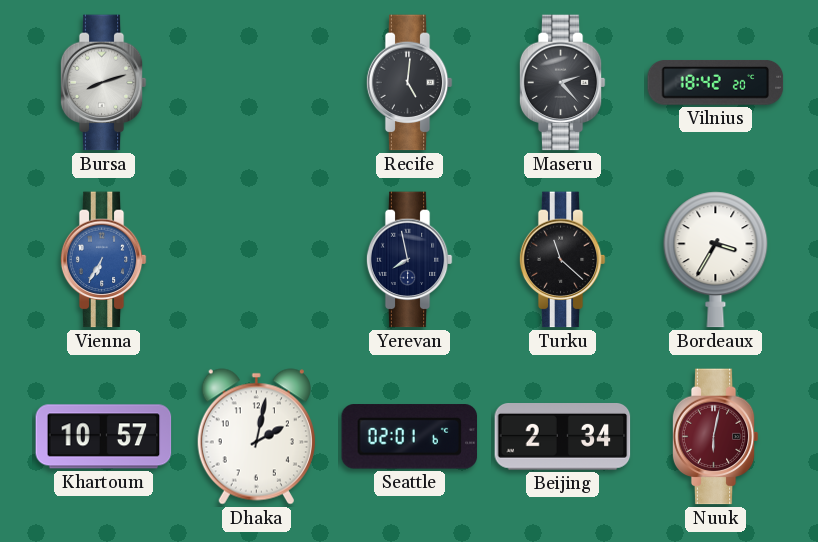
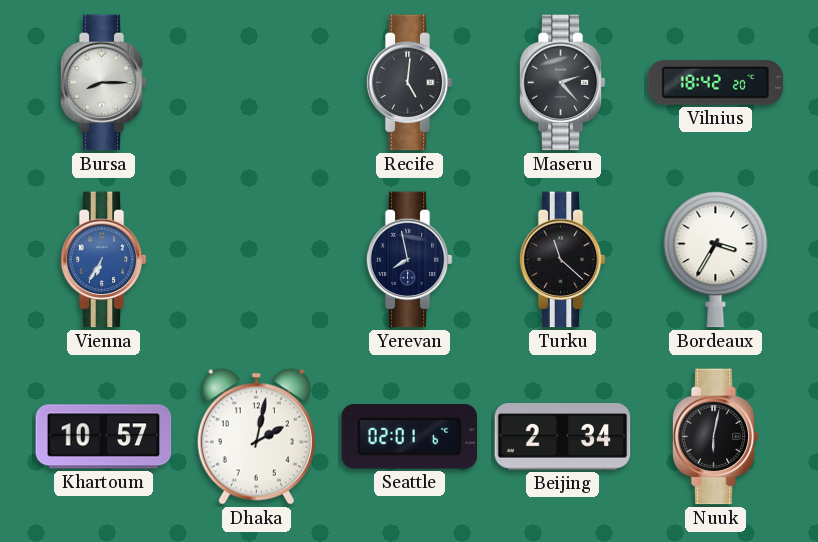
Bursa: 8:12 -> 8:15
Nuuk dial: burgundy -> black
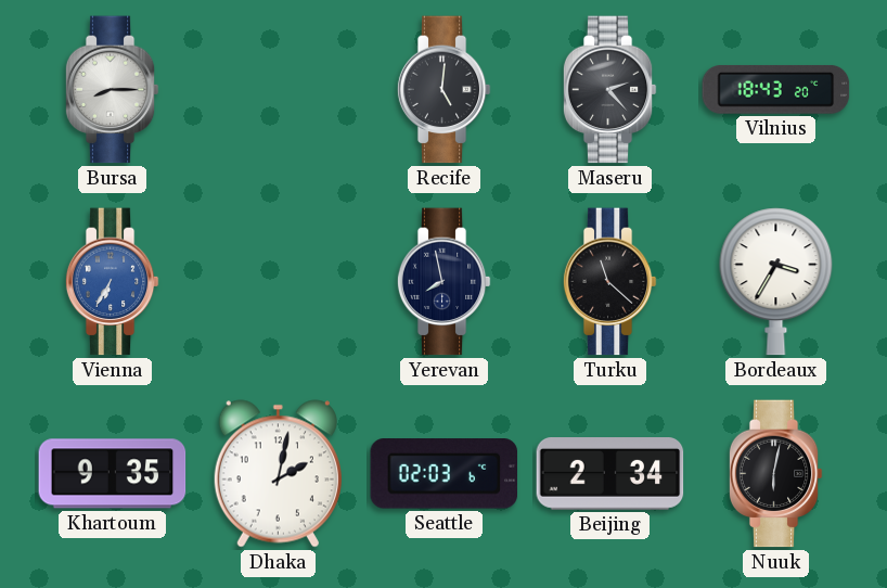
Vilnius: 18:42 -> 18:43
Khartoum: 10:57 -> 9:35
Seattle: 02:01 -> 02:03
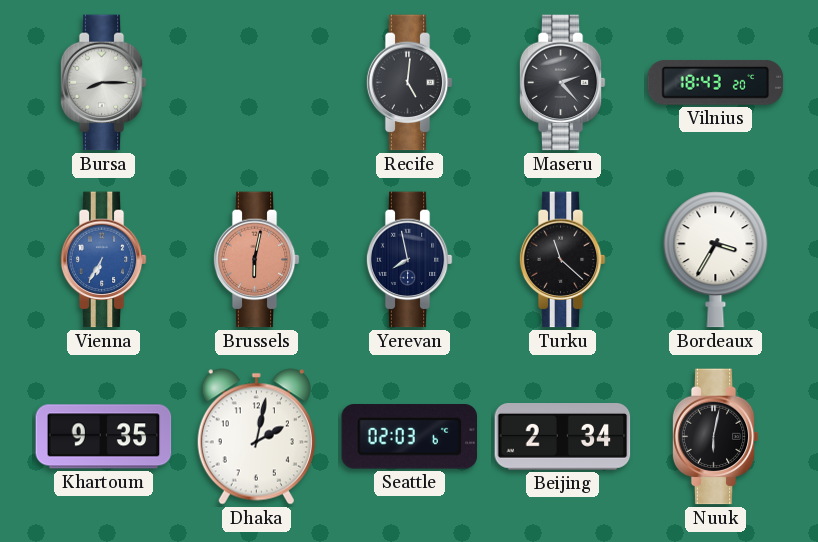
Brussels: none -> 6:02
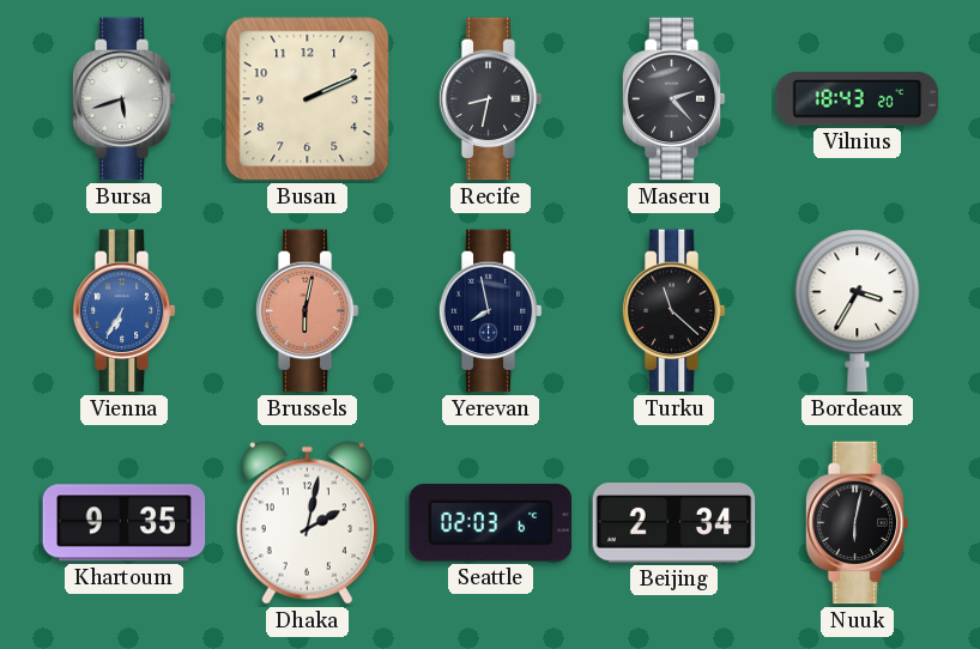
Bursa: 8:15 -> 5:42
Busan: none -> 2:11
Recife: 5:01 -> 8:32
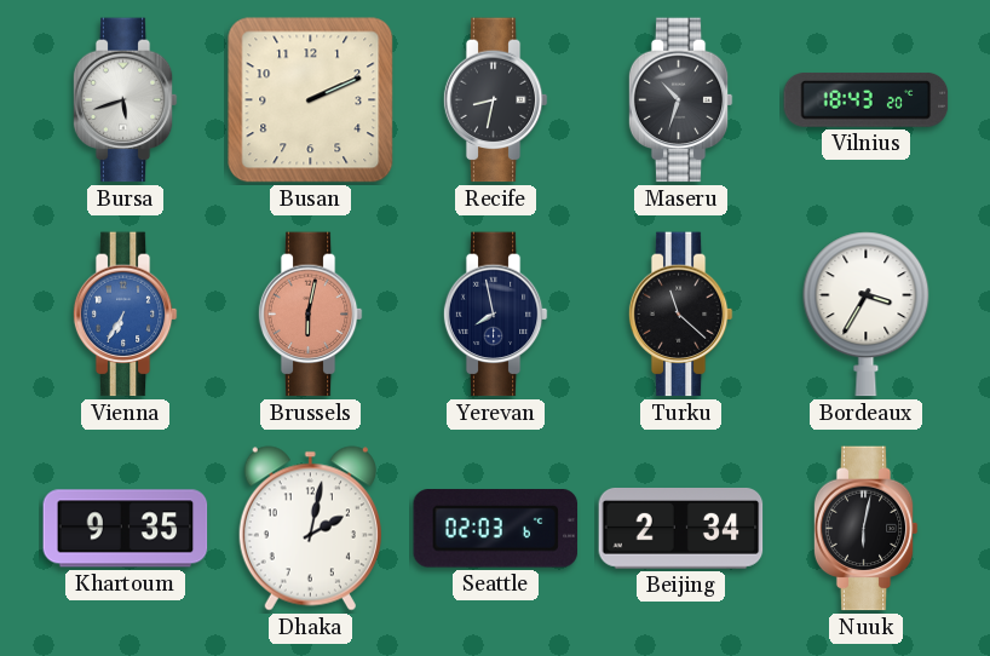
Maseru: 2:23 -> 10:33
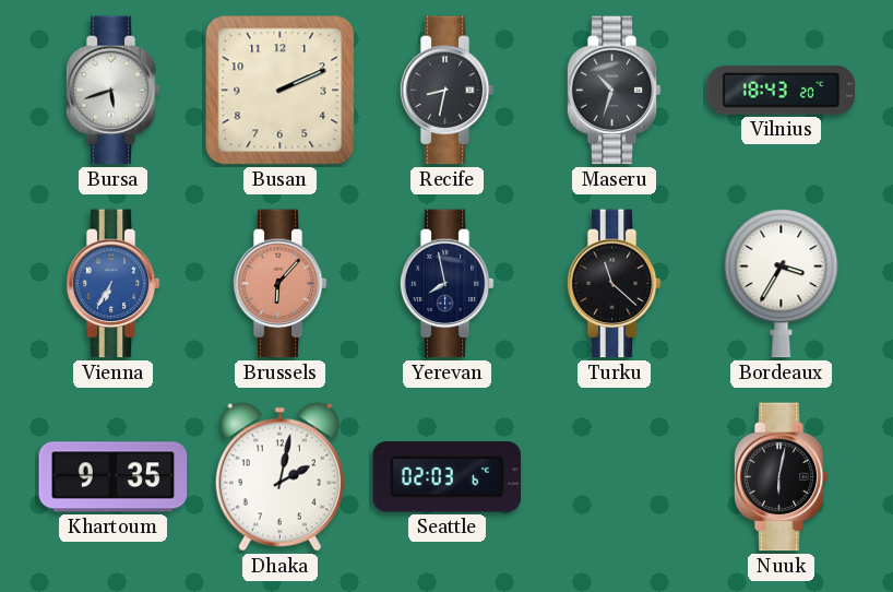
Brussels: 6:02 -> 6:07
Beijing: 2:34 -> none
